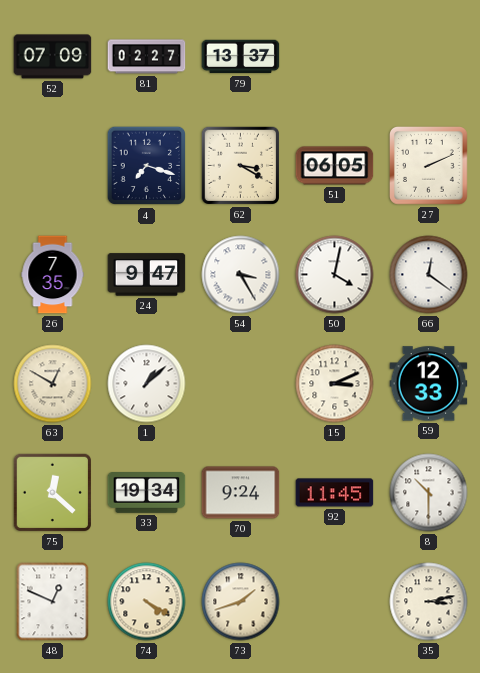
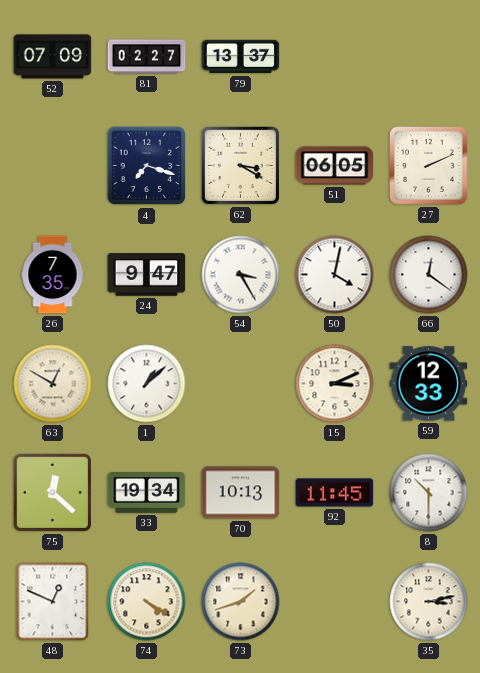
70: 9:24 -> 10:13
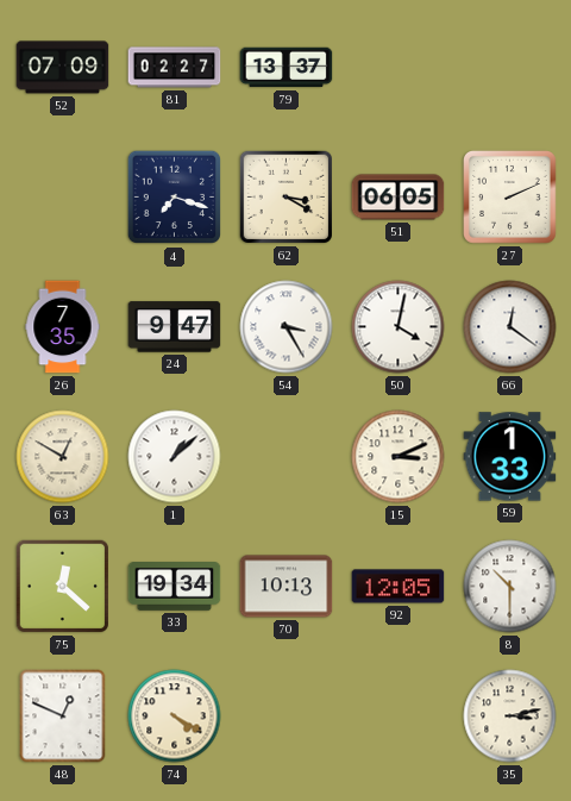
59: 12:33 -> 1:33
92: 11:45 -> 12:05
73: 1:42 -> none
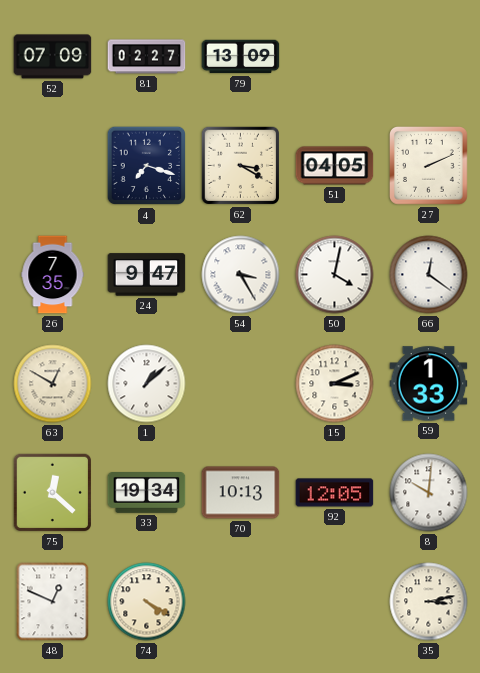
79: 13:37 -> 13:09
51: 06:05 -> 04:05
8: 10:30 -> 10:01
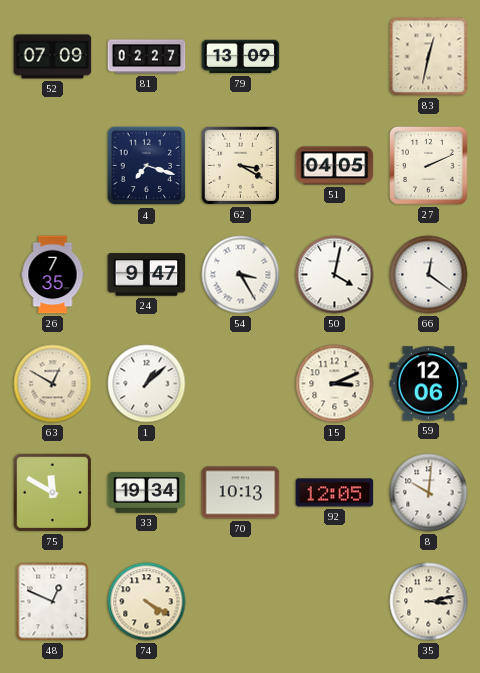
83: none -> 12:32
59: 1:33 -> 12:06
75: 12:22 -> 11:50
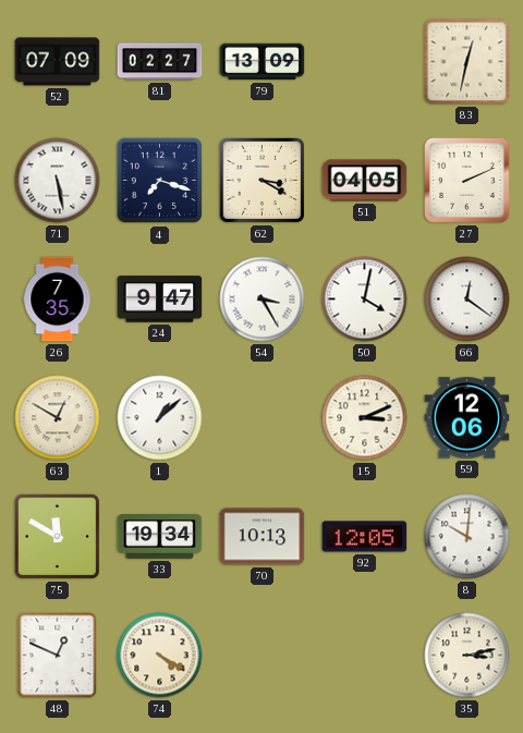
71: none -> 5:28
